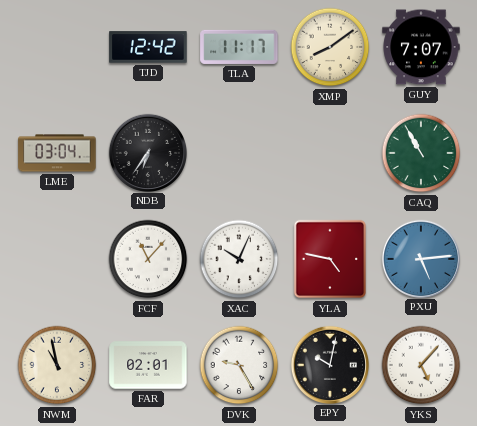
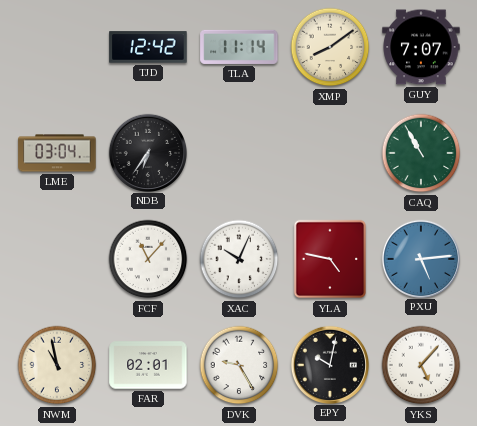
TLA: 11:17 -> 11:14
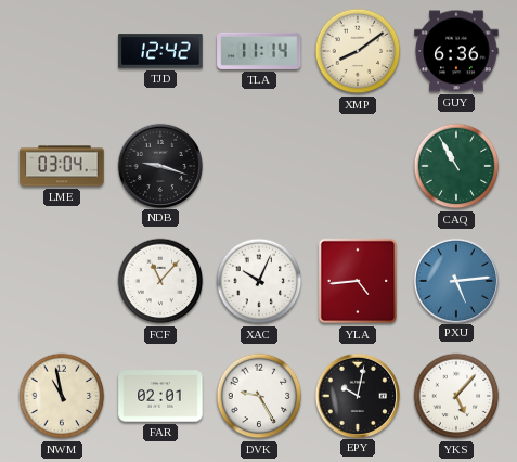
GUY: 7:07 -> 6:36
NDB: 6:36 -> 9:18
YLA: 4:47 -> 4:44
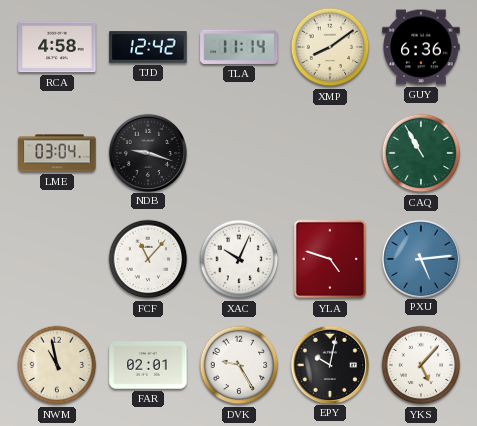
RCA: none -> 4:58
YLA: 4:44 -> 4:48
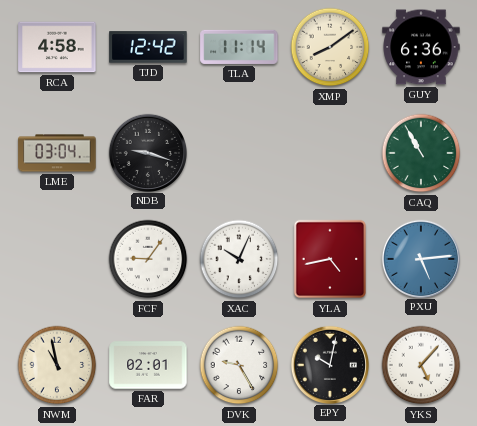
FCF: 11:07 -> 9:06
YLA: 4:48 -> 4:43
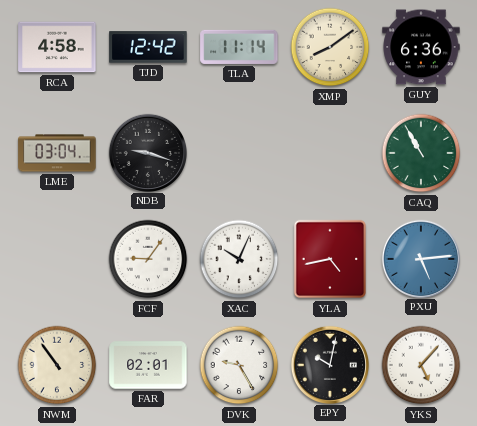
NWM: 10:58 -> 10:54
